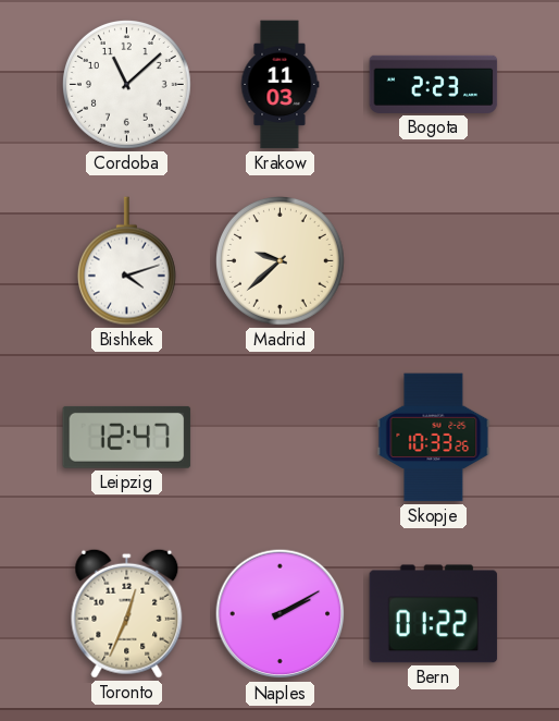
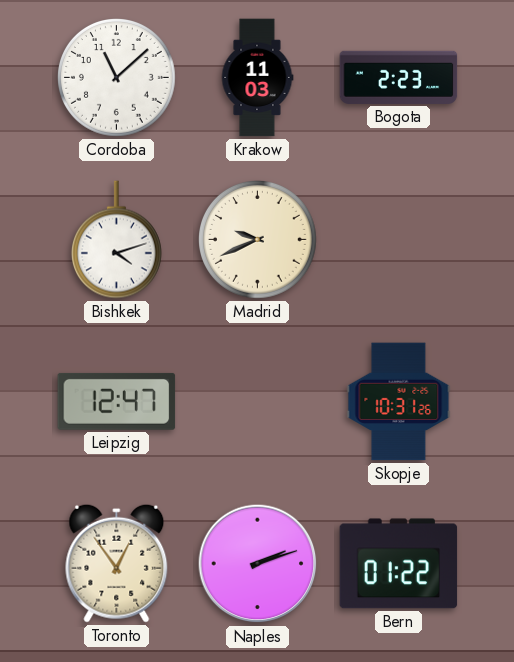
Madrid: 9:38 -> 9:41
Skopje: 10:33 -> 10:31
Toronto: 12:34 -> 12:54
Naples: 2:10 -> 2:12
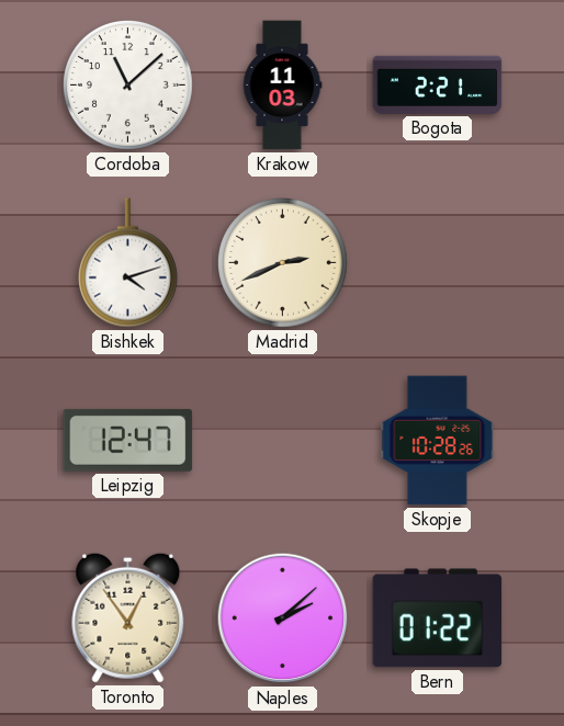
Bogota: 2:23 -> 2:21
Madrid: 9:41 -> 2:41
Skopje: 10:31 -> 10:28
Naples: 2:12 -> 2:08
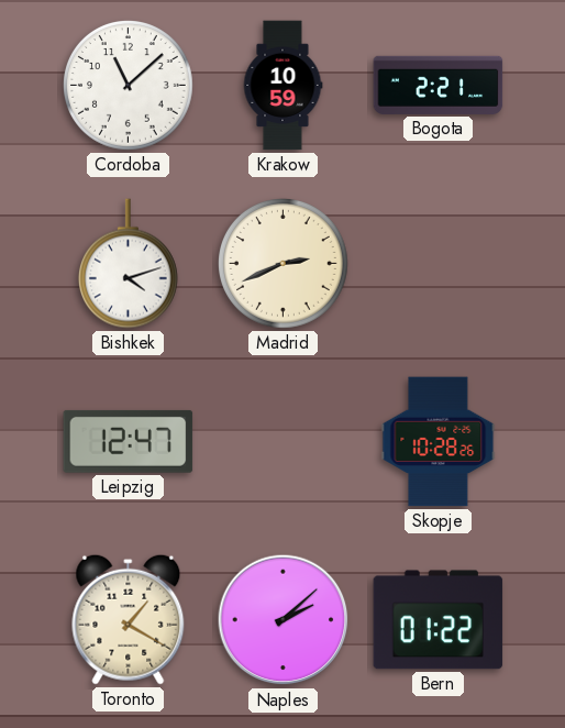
Krakow: 11:03 -> 10:59
Toronto: 12:54 -> 1:20
